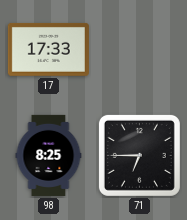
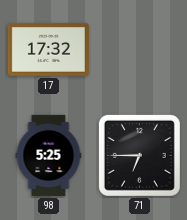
17: 17:33 -> 17:32
98: 8:25 -> 5:25
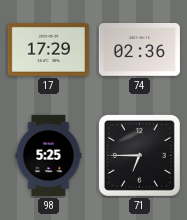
17: 17:32 -> 17:29
74: none -> 02:36
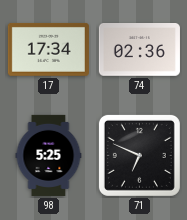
17: 17:29 -> 17:34
71: 6:45 -> 6:49
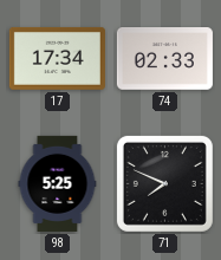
74: 02:36 -> 02:33
71: 6:49 -> 7:49
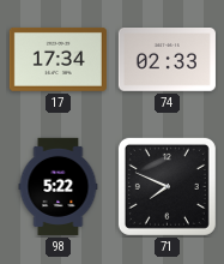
98: 5:25 -> 5:22
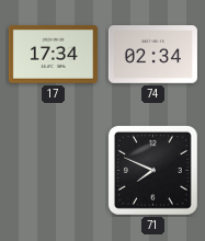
74: 02:33 -> 02:34
98: 5:22 -> none
